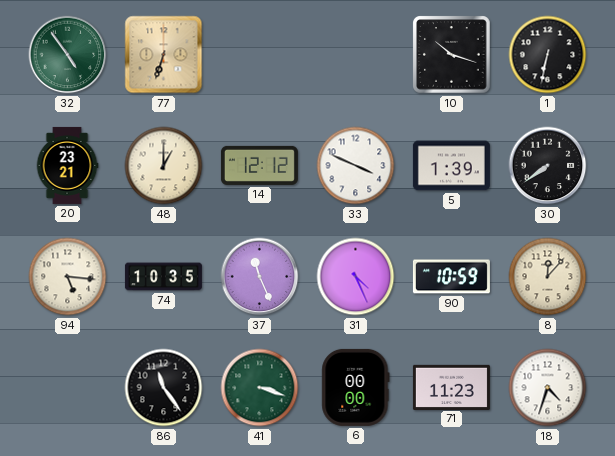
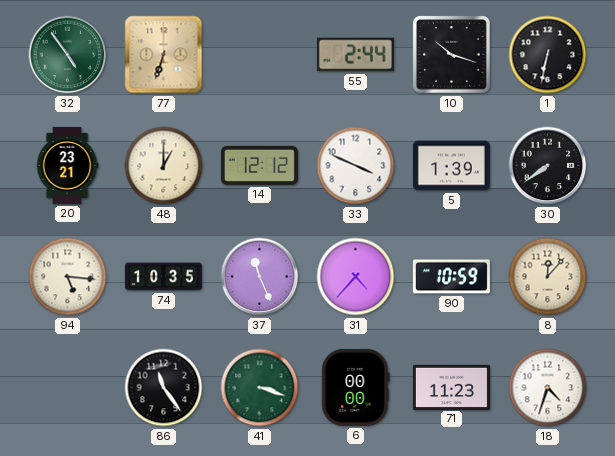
55: none -> 2:44
31: 4:26 -> 4:37
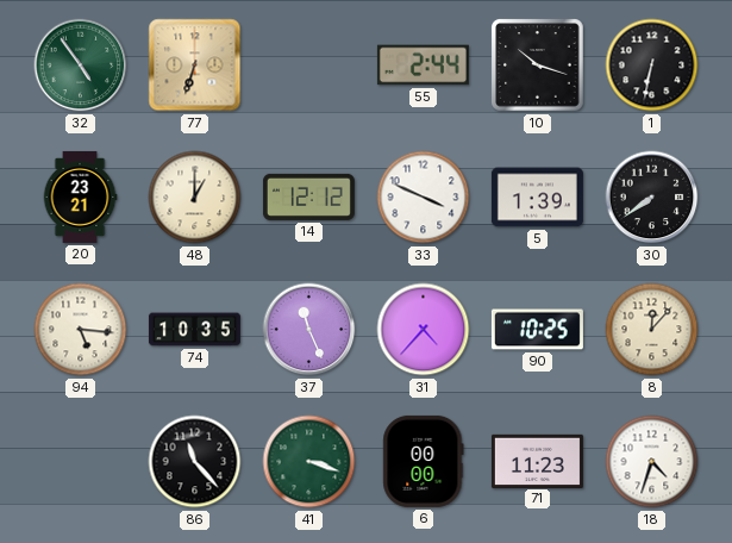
90: 10:59 -> 10:25
86: 11:24 -> 11:23
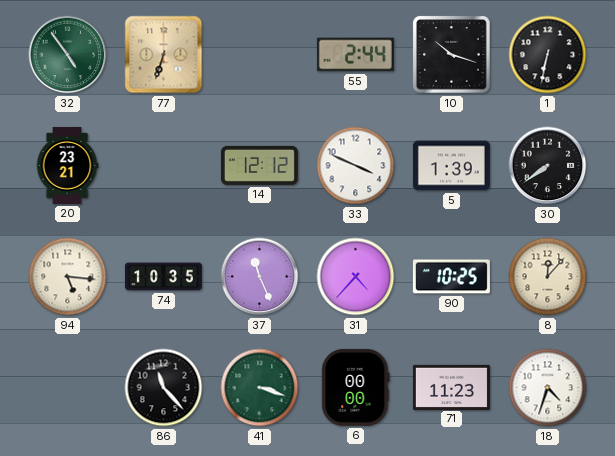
48: 1:00 -> none
